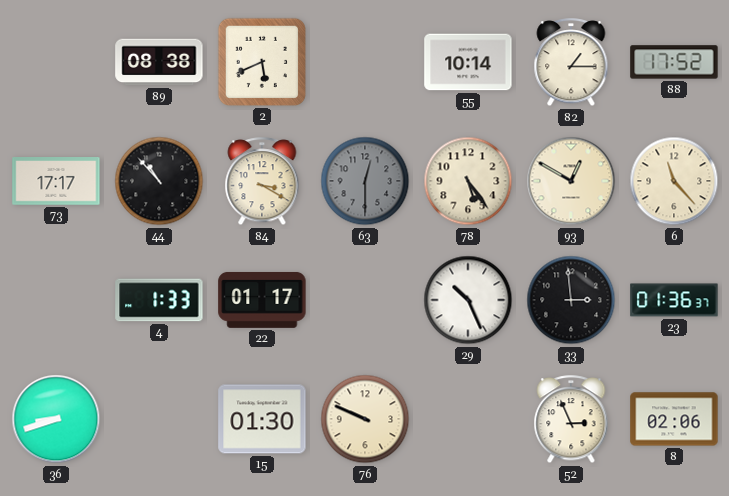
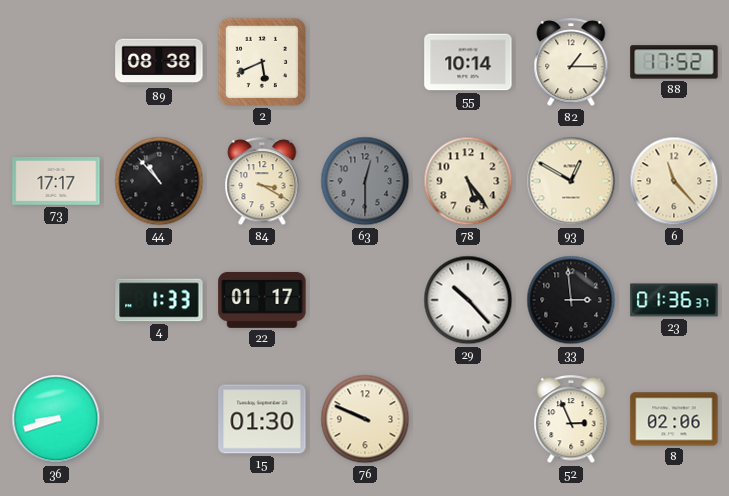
29: 10:26 -> 10:23
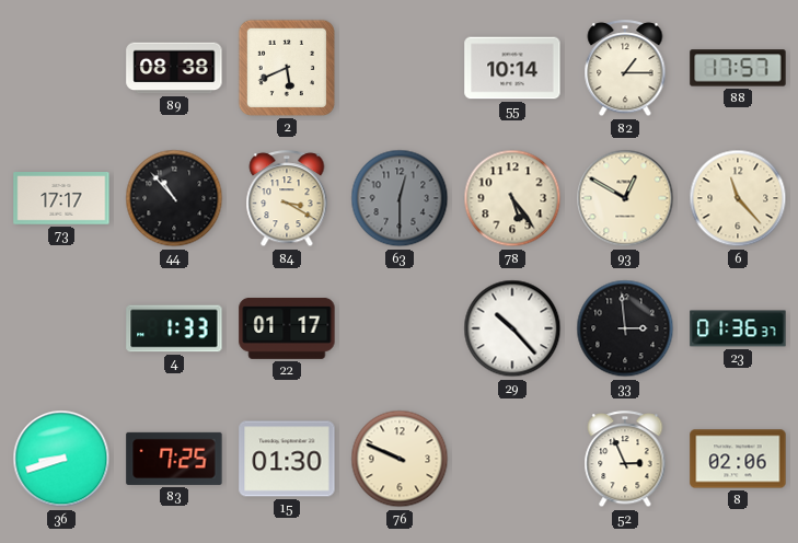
88: 17:52 -> 17:57
83: none -> 7:25
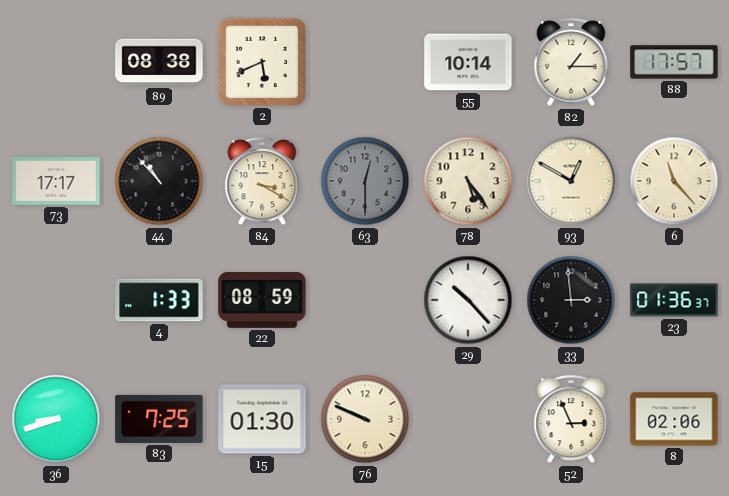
22: 01:17 -> 08:59
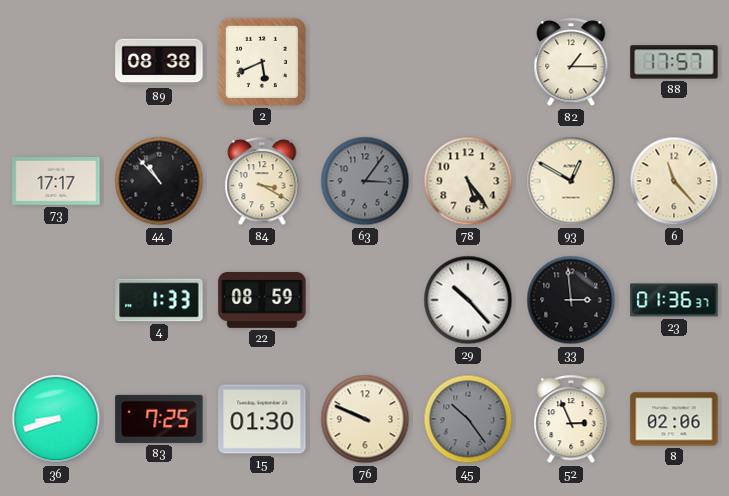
55: 10:14 -> none
63: 12:30 -> 3:06
45: none -> 10:24
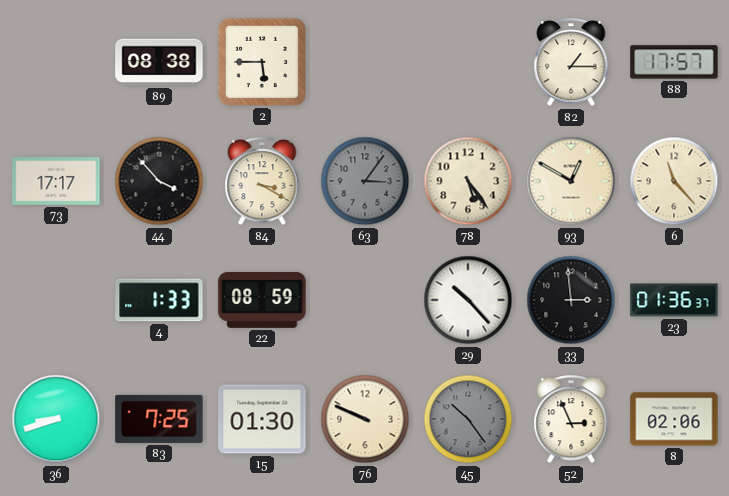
2: 5:41 -> 5:45
44: 10:53 -> 3:53
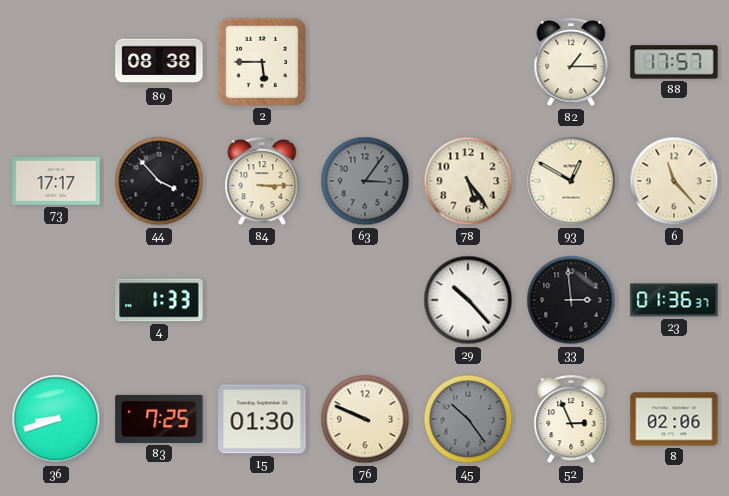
84: 3:20 -> 3:15
22: 08:59 -> none
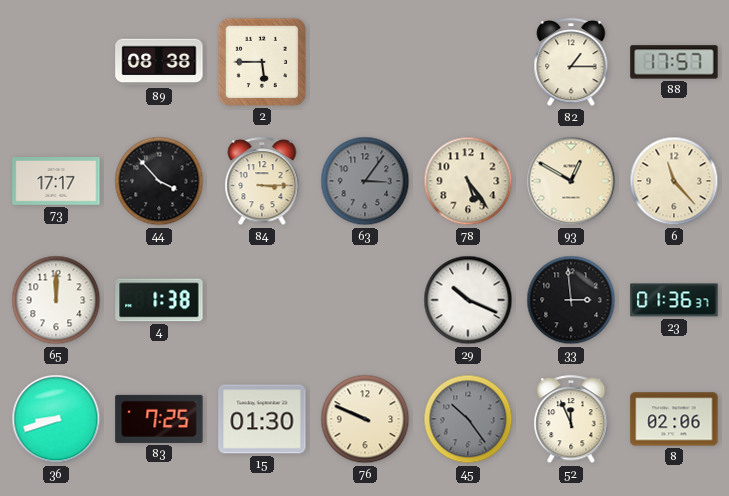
65: none -> 12:00
4: 1:33 -> 1:38
29: 10:23 -> 10:19
52: 2:56 -> 11:56
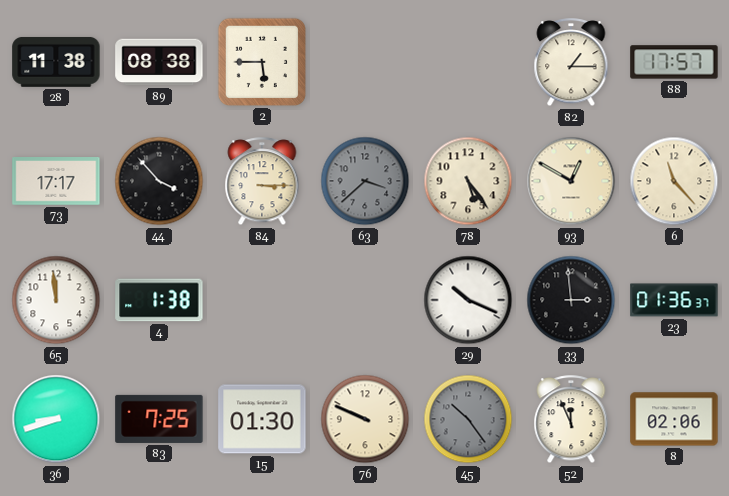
28: none -> 11:38
63: 3:06 -> 3:38
65: 12:00 -> 11:59
